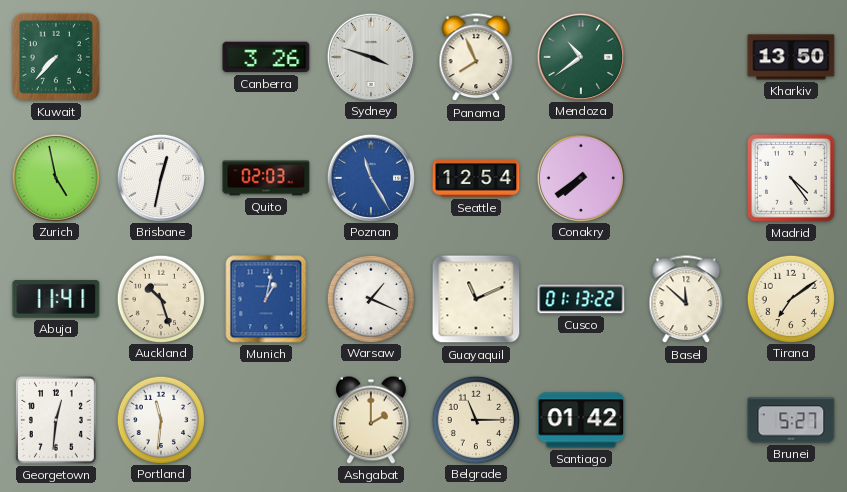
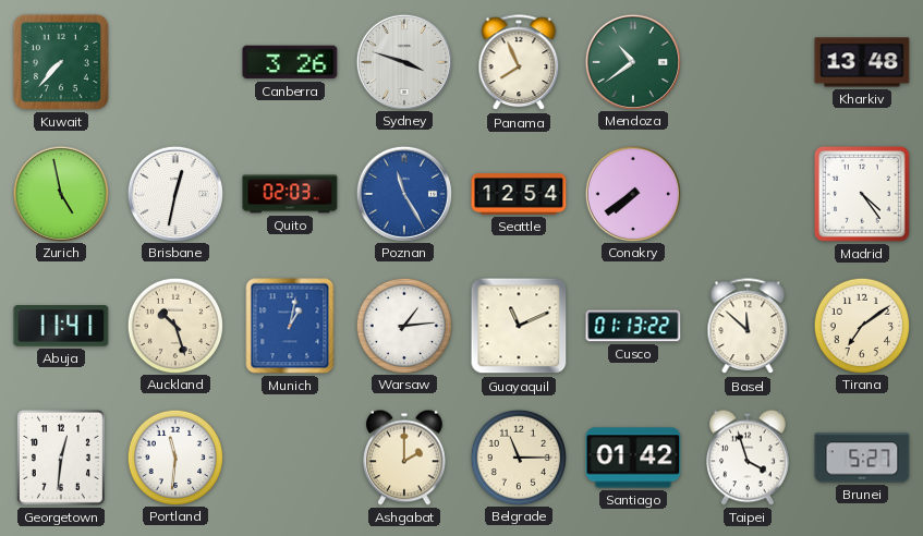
Kharkiv: 13:50 -> 13:48
Warsaw: 1:19 -> 1:14
Taipei: none -> 3:57
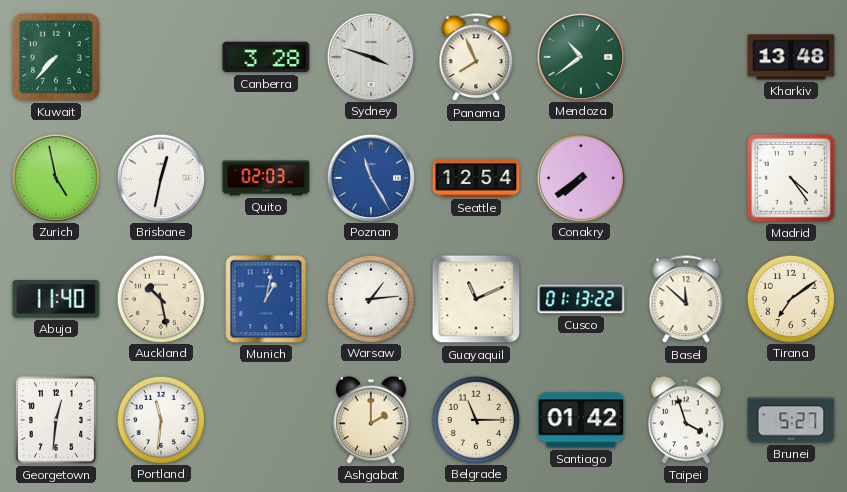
Canberra: 3:26 -> 3:28
Abuja: 11:41 -> 11:40
Auckland: 10:27 -> 10:28
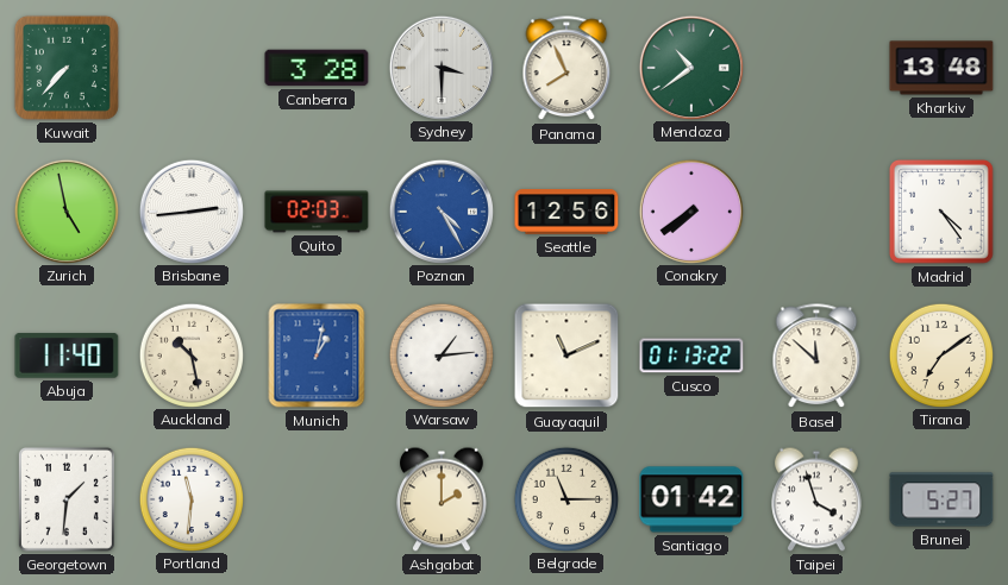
Sydney: 3:48 -> 3:30
Brisbane: 12:32 -> 2:44
Poznan: 11:25 -> 4:25
Seattle: 12:54 -> 12:56
Georgetown: 12:31 -> 1:31
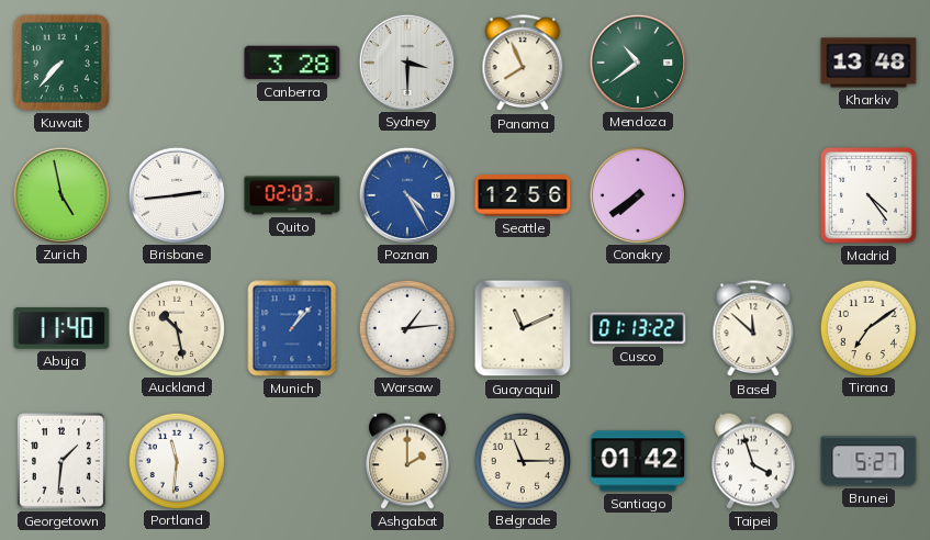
Munich: 1:02 -> 1:07
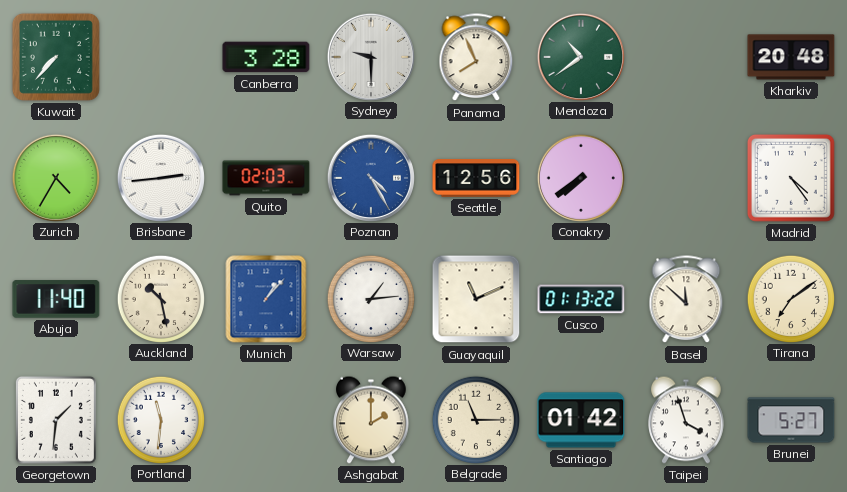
Sydney: 3:30 -> 9:30
Kharkiv: 13:48 -> 20:48
Zurich: 4:58 -> 4:35
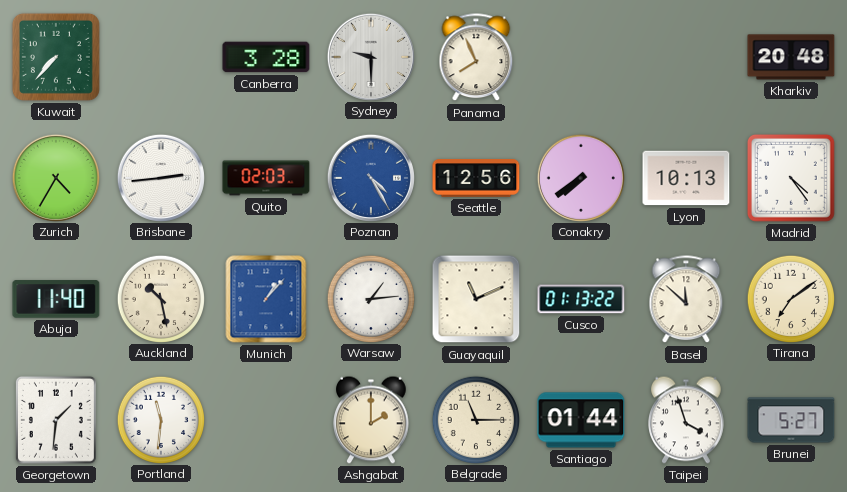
Mendoza: 10:39 -> none
Lyon: none -> 10:13
Santiago: 01:42 -> 01:44
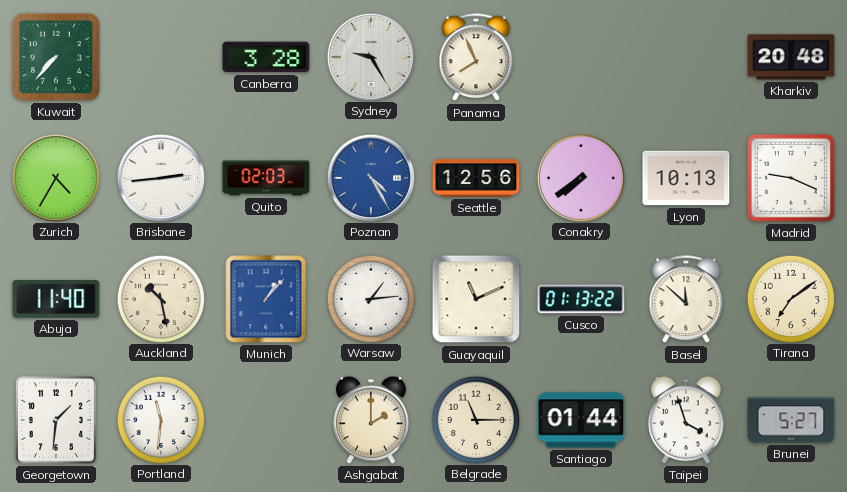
Sydney: 9:30 -> 9:25
Madrid: 4:24 -> 9:19
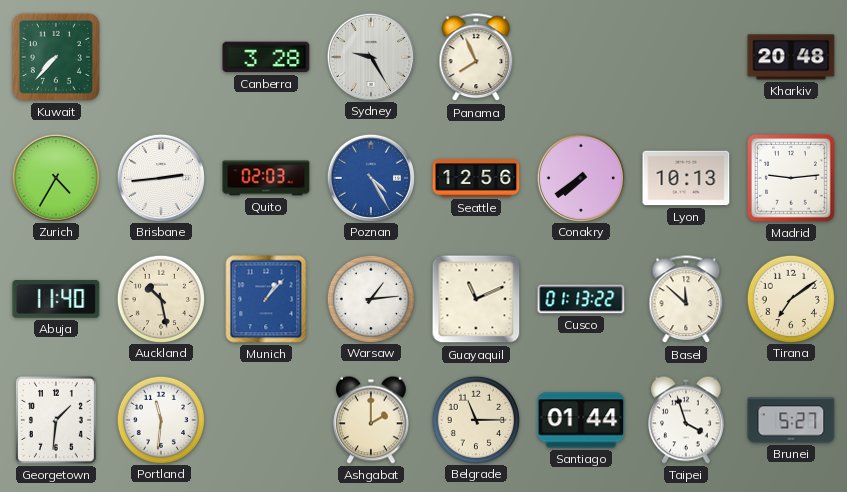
Madrid: 9:19 -> 9:14
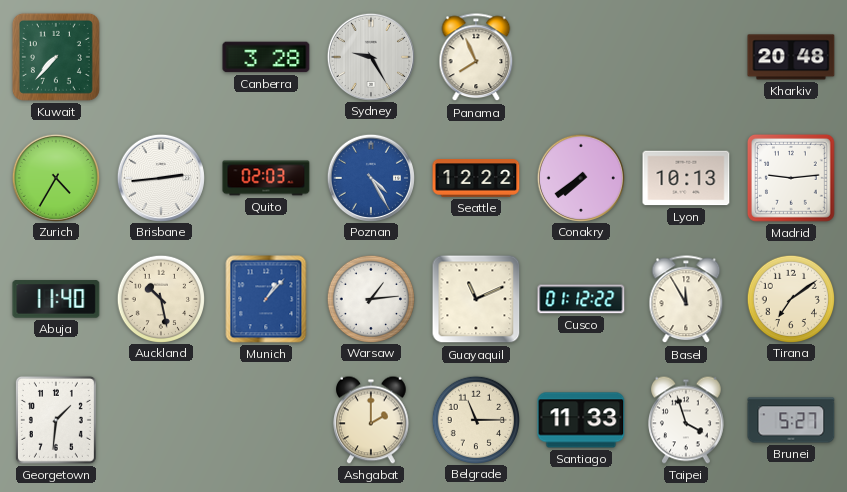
Seattle: 12:56 -> 12:22
Cusco: 01:13 -> 01:12
Basel: 11:52 -> 11:55
Portland: 11:31 -> none
Santiago: 01:44 -> 11:33
